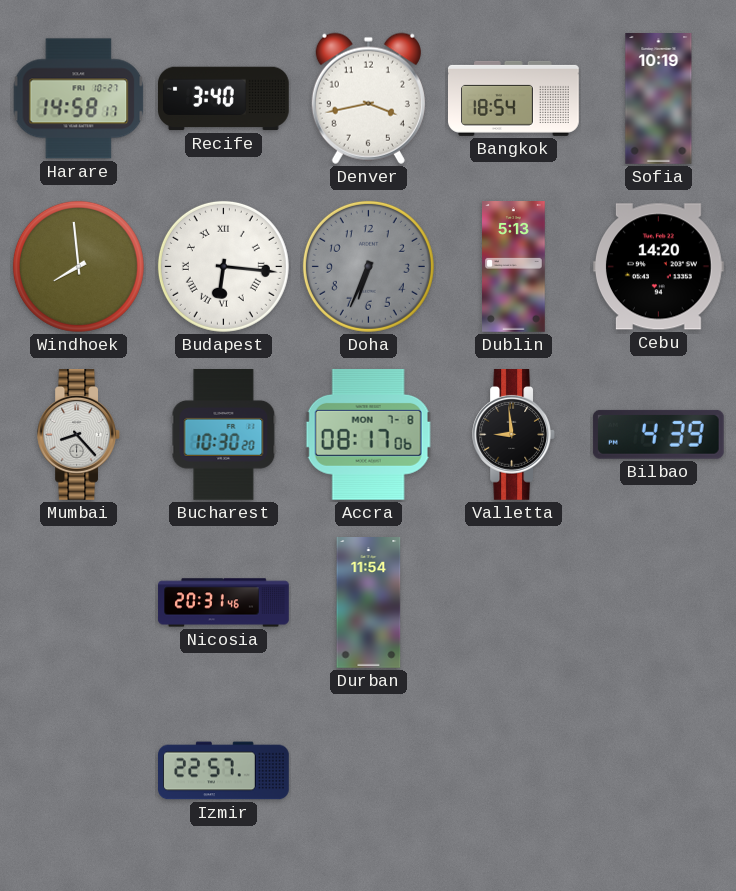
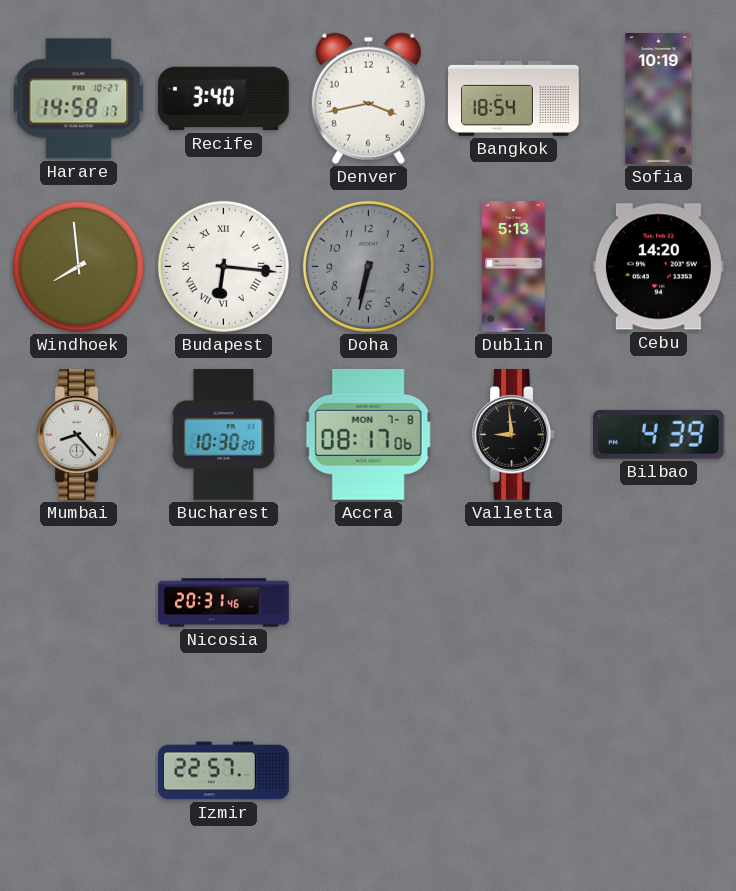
Doha: 6:34 -> 6:32
Durban: 11:54 -> none
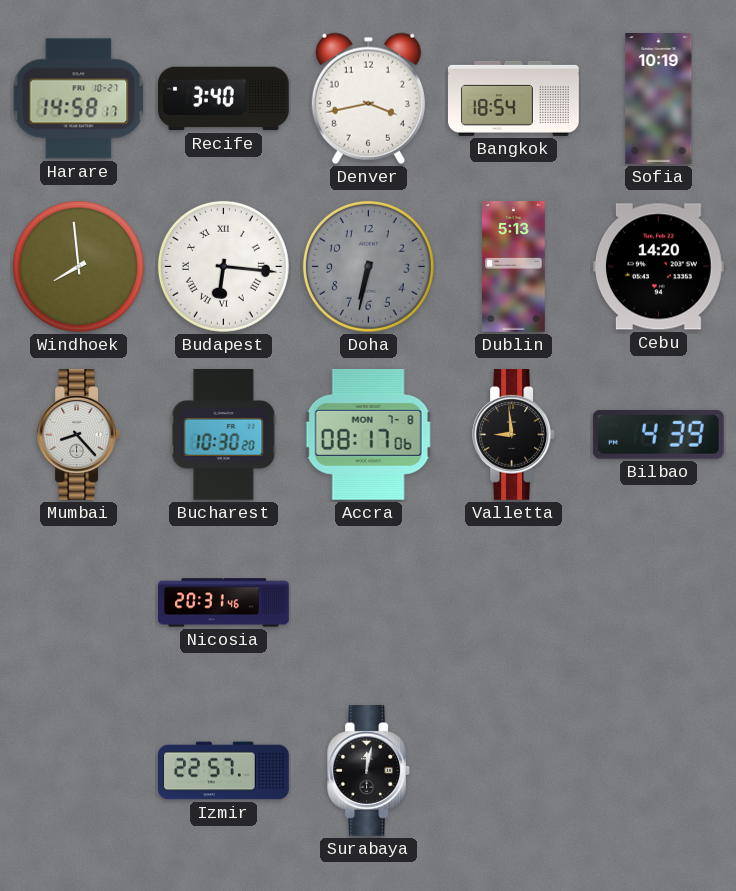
Surabaya: none -> 12:02
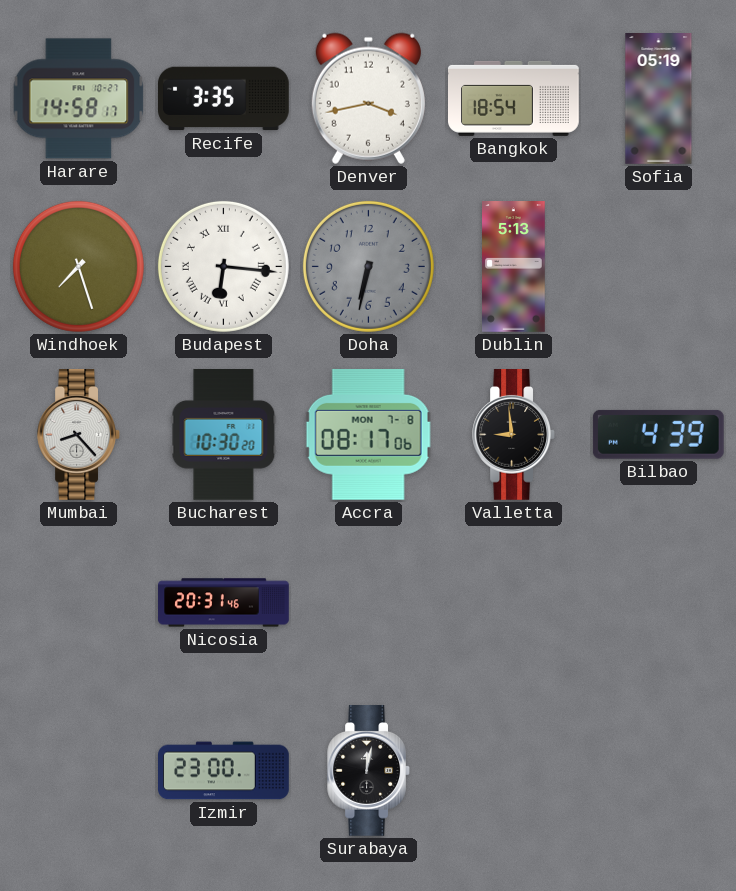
Recife: 3:40 -> 3:35
Sofia: 10:19 -> 05:19
Windhoek: 7:59 -> 7:27
Cebu: 14:20 -> none
Izmir: 22:57 -> 23:00
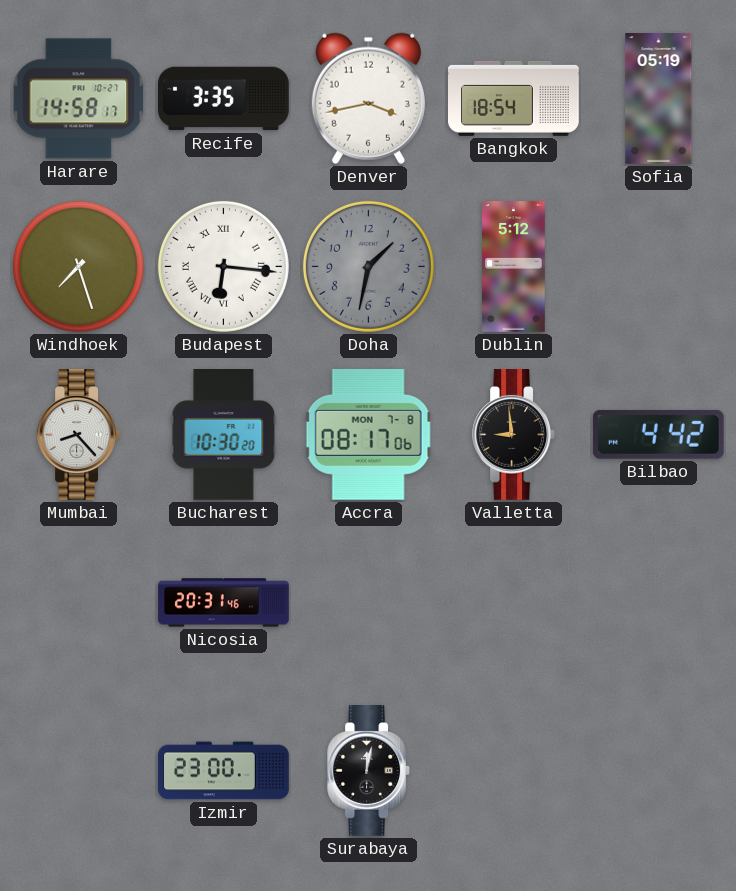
Doha: 6:32 -> 1:32
Dublin: 5:13 -> 5:12
Bilbao: 4:39 -> 4:42
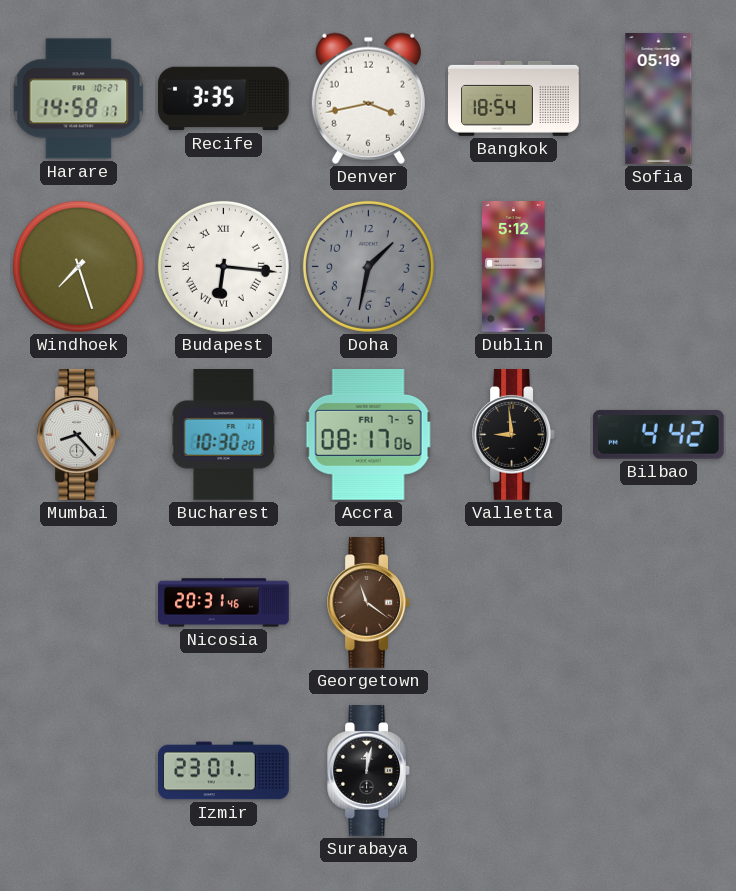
Accra date: MON 7-8 -> FRI 7-5
Georgetown: none -> 11:21
Izmir: 23:00 -> 23:01
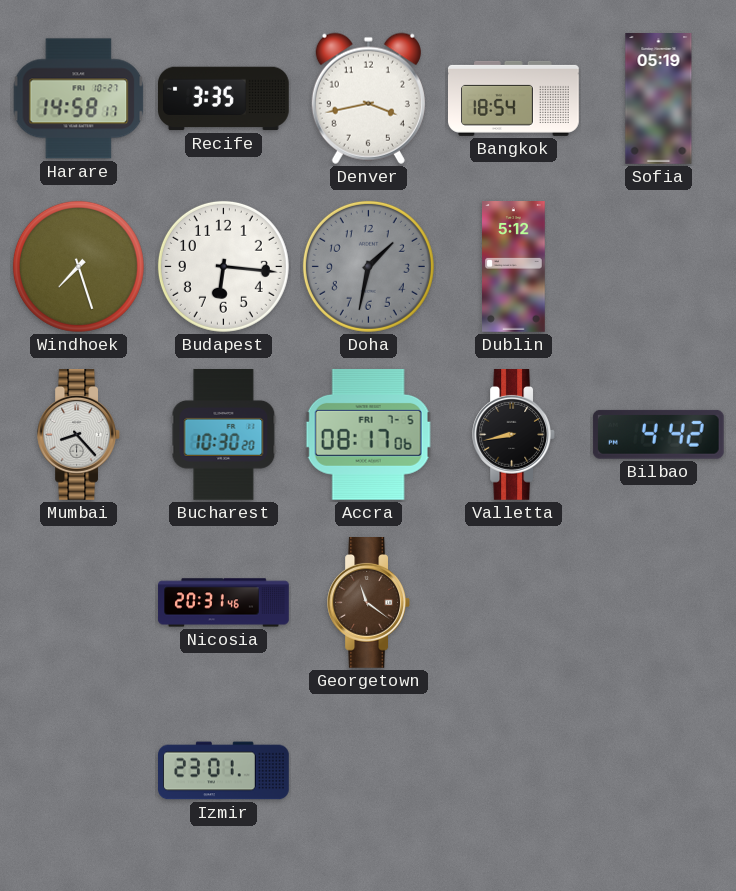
Budapest numerals: Roman -> Arabic
Valletta: 8:59 -> 8:43
Surabaya: 12:02 -> none
